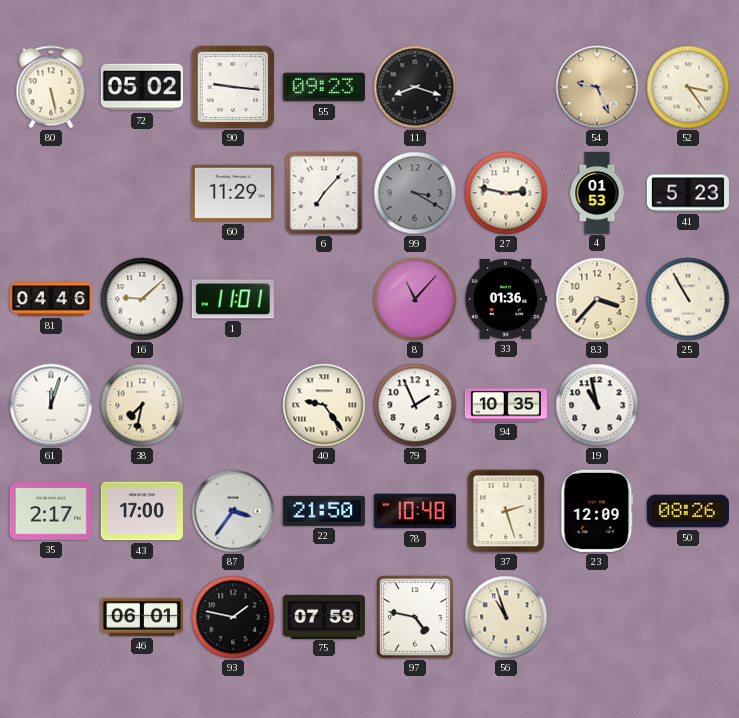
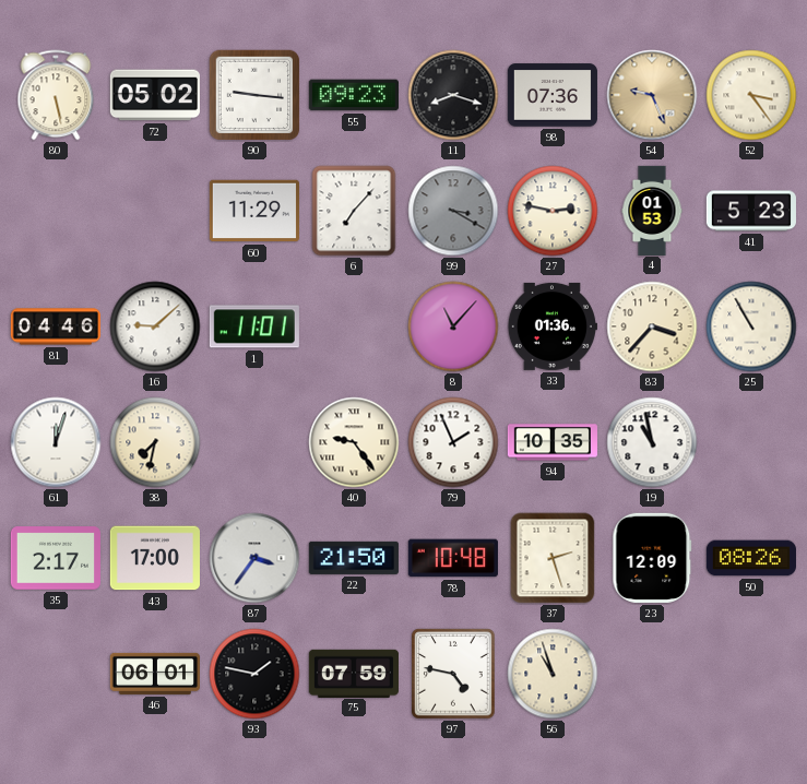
98: none -> 07:36
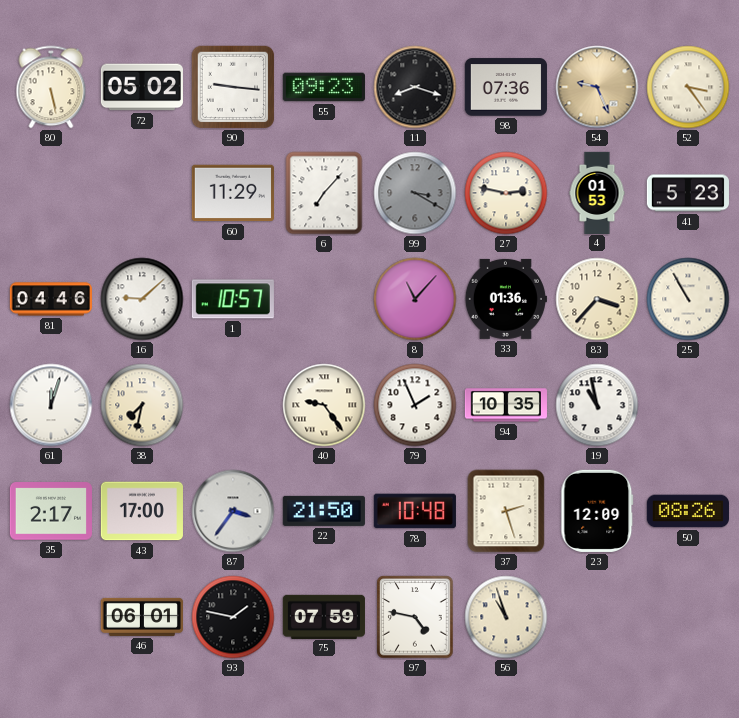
1: 11:01 -> 10:57
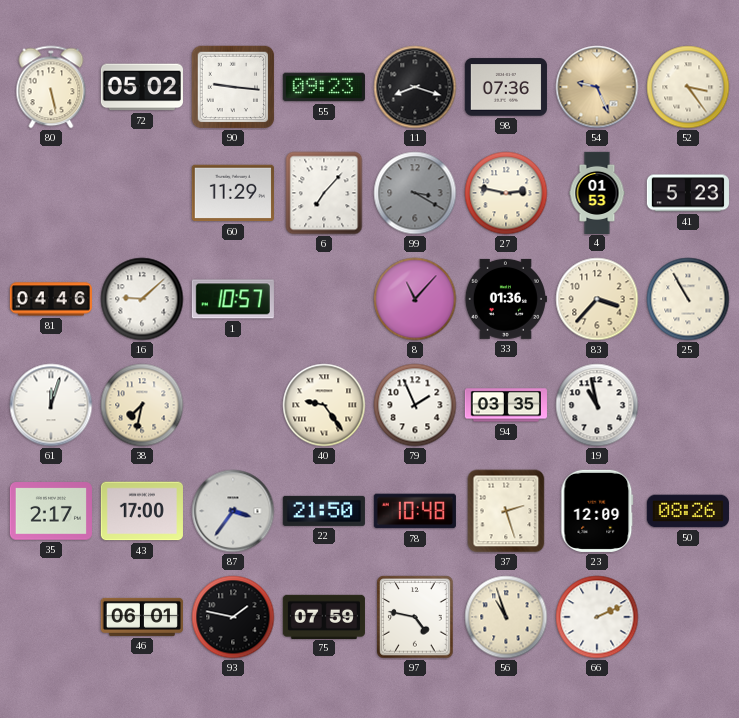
94: 10:35 -> 03:35
66: none -> 2:11
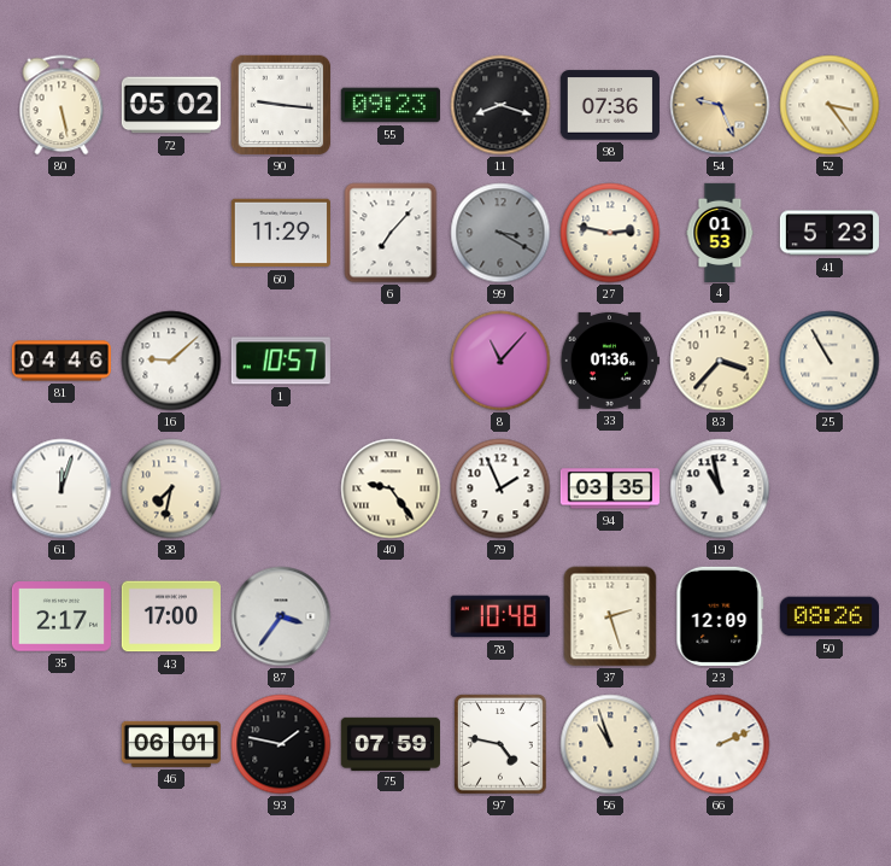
22: 21:50 -> none
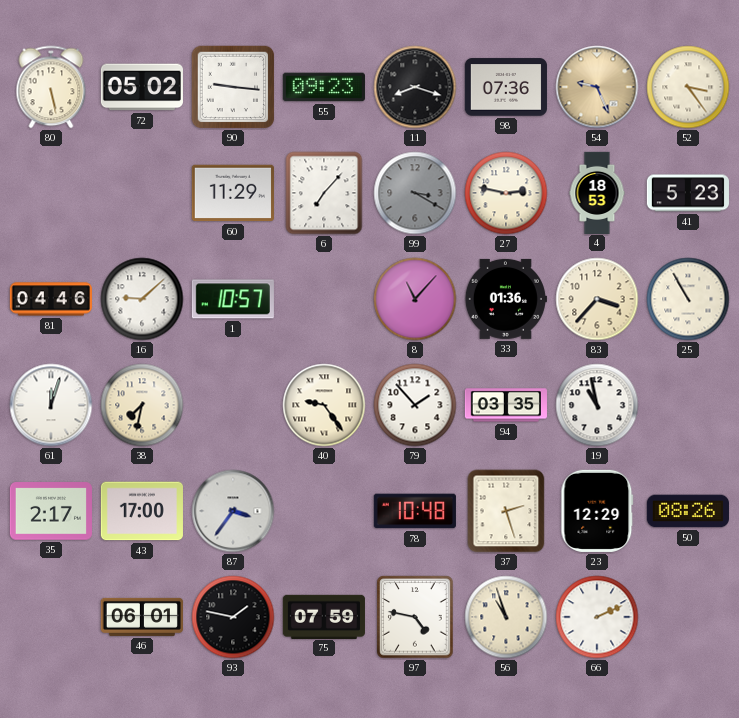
4: 01:53 -> 18:53
79: 1:56 -> 1:53
23: 12:09 -> 12:29
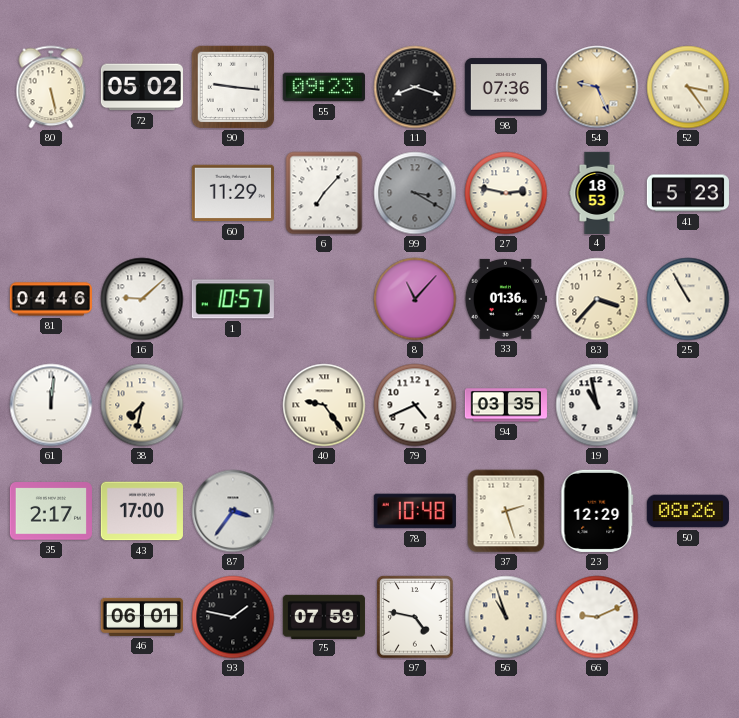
61: 12:03 -> 12:01
79: 1:53 -> 4:41
66: 2:11 -> 9:11
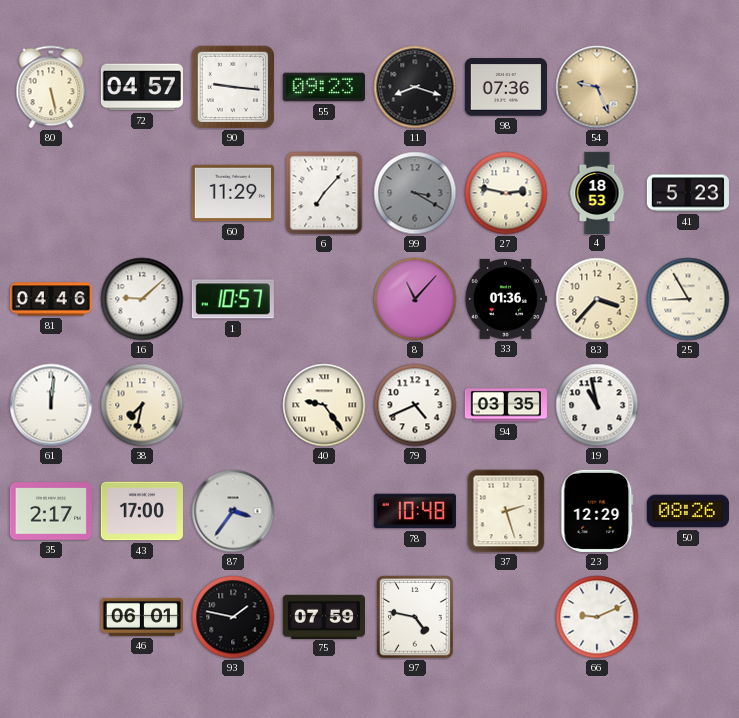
72: 05:02 -> 04:57
52: 3:24 -> none
25: 10:55 -> 8:55
56: 10:57 -> none
